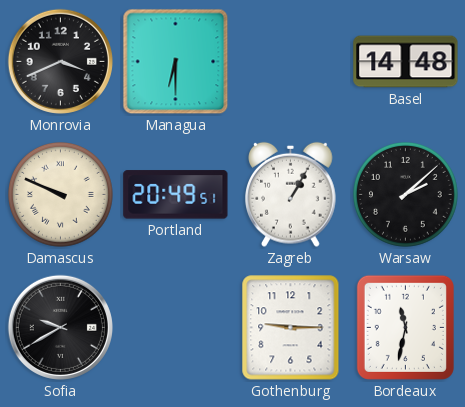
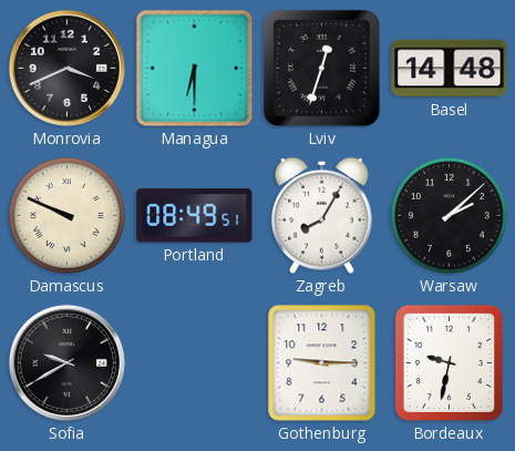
Lviv: none -> 12:33
Portland: 20:49 -> 08:49
Zagreb: 1:05 -> 8:05
Bordeaux: 11:32 -> 9:32
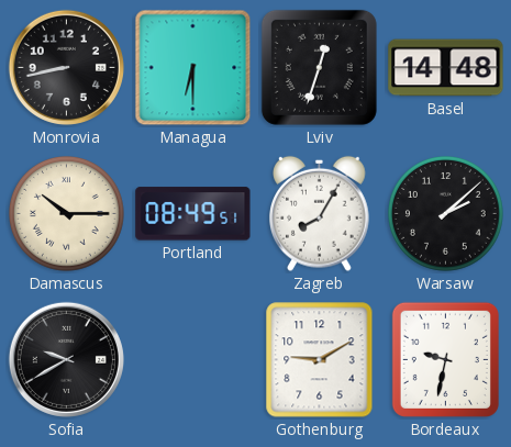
Monrovia: 3:41 -> 8:43
Damascus: 9:49 -> 10:15
Gothenburg: 9:15 -> 9:10
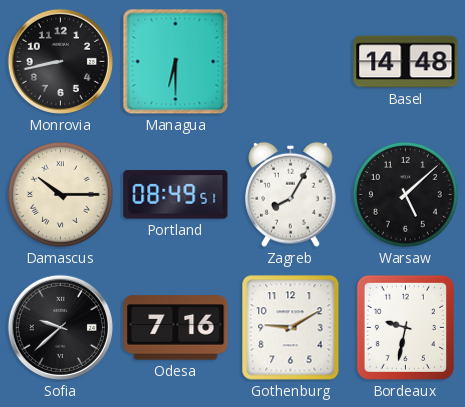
Lviv: 12:33 -> none
Warsaw: 2:08 -> 5:08
Sofia: 9:40 -> 9:38
Odesa: none -> 7:16
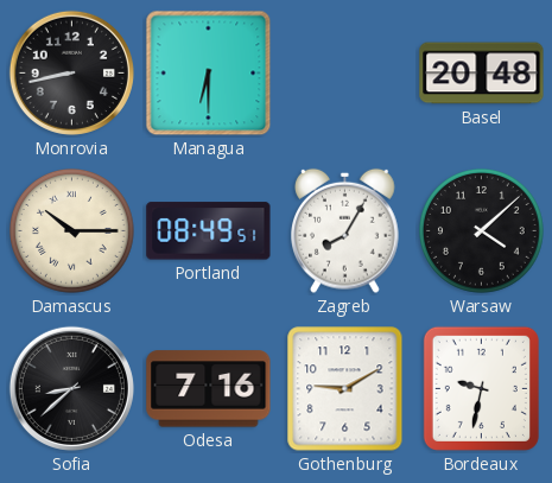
Basel: 14:48 -> 20:48
Warsaw: 5:08 -> 4:08
Sofia: 9:38 -> 8:38
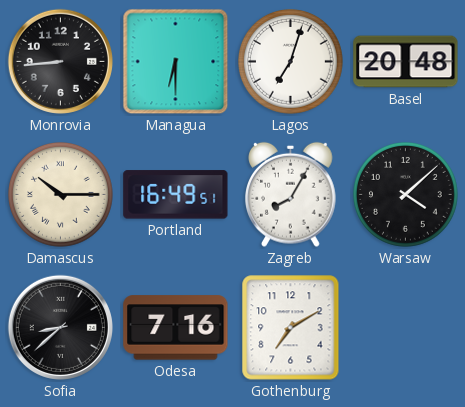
Monrovia: 8:43 -> 8:44
Lagos: none -> 7:03
Portland: 08:49 -> 16:49
Gothenburg: 9:10 -> 7:10
Bordeaux: 9:32 -> none
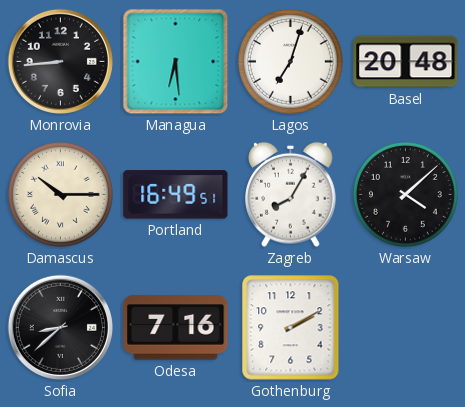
Managua: 6:30 -> 6:29
Gothenburg: 7:10 -> 2:10
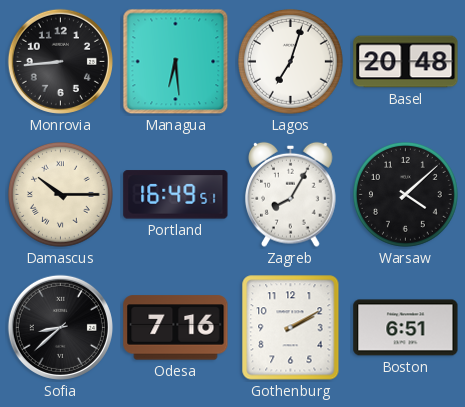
Boston: none -> 6:51
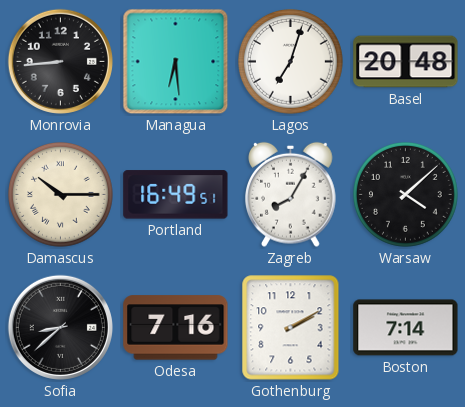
Boston: 6:51 -> 7:14
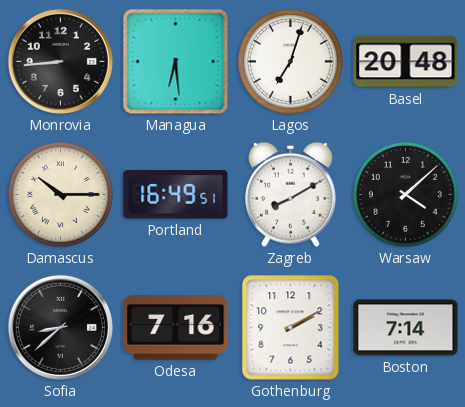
Zagreb: 8:05 -> 8:10
